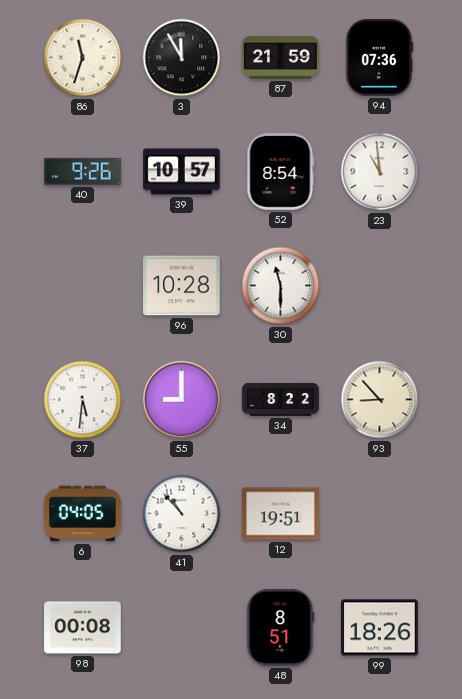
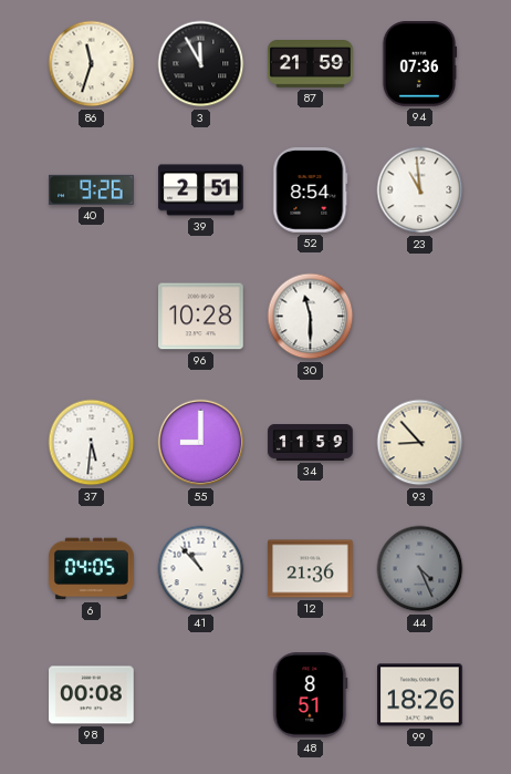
39: 10:57 -> 2:51
34: 8:22 -> 11:59
12: 19:51 -> 21:36
44: none -> 4:26
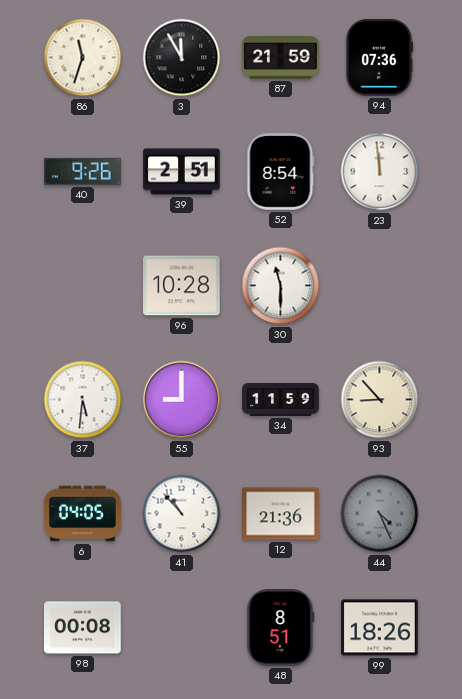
23: 10:59 -> 11:59
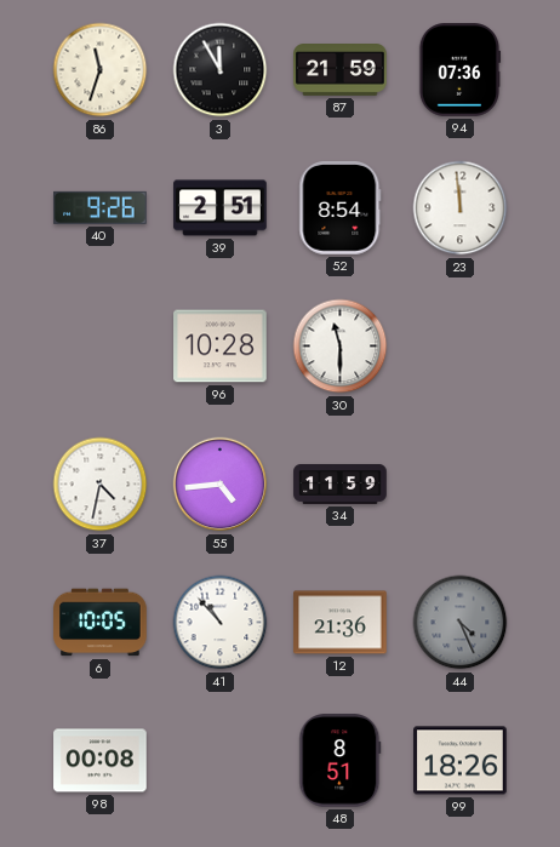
37: 5:31 -> 4:32
55: 9:00 -> 4:44
93: 8:53 -> none
6: 04:05 -> 10:05
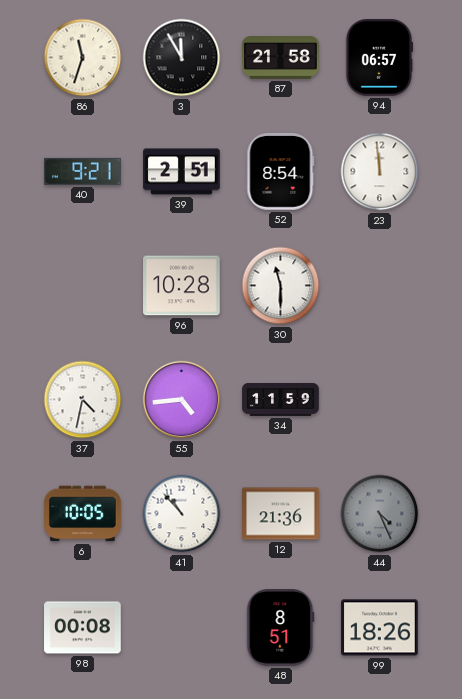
87: 21:59 -> 21:58
94: 07:36 -> 06:57
40: 9:26 -> 9:21
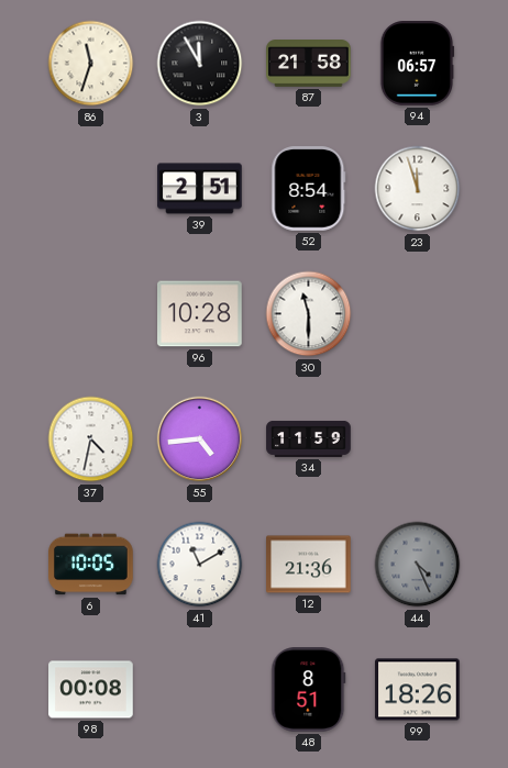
40: 9:21 -> none
23: 11:59 -> 11:57
41: 10:53 -> 11:10
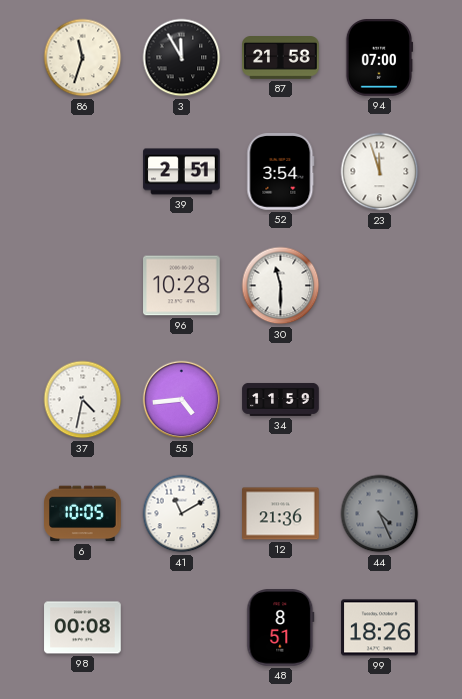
94: 06:57 -> 07:00
52: 8:54 -> 3:54
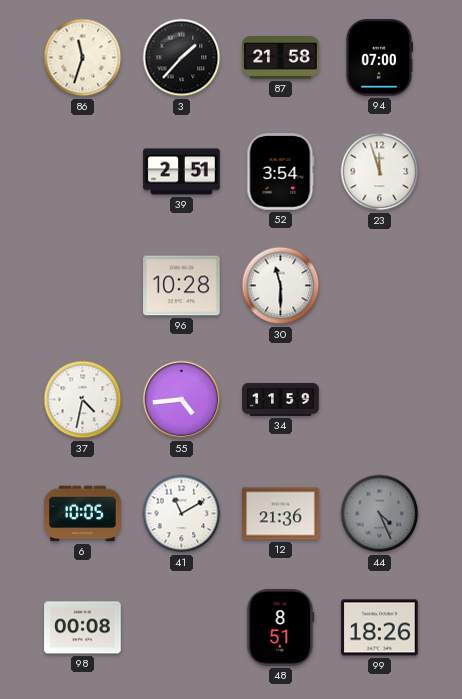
3: 11:55 -> 1:37
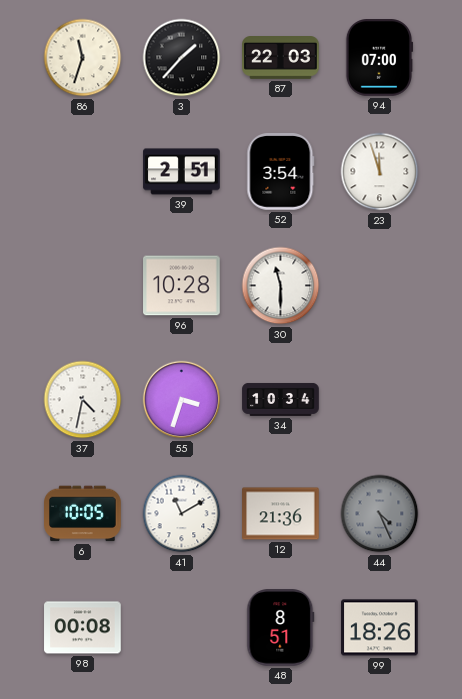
87: 21:58 -> 22:03
55: 4:44 -> 3:33
34: 11:59 -> 10:34
